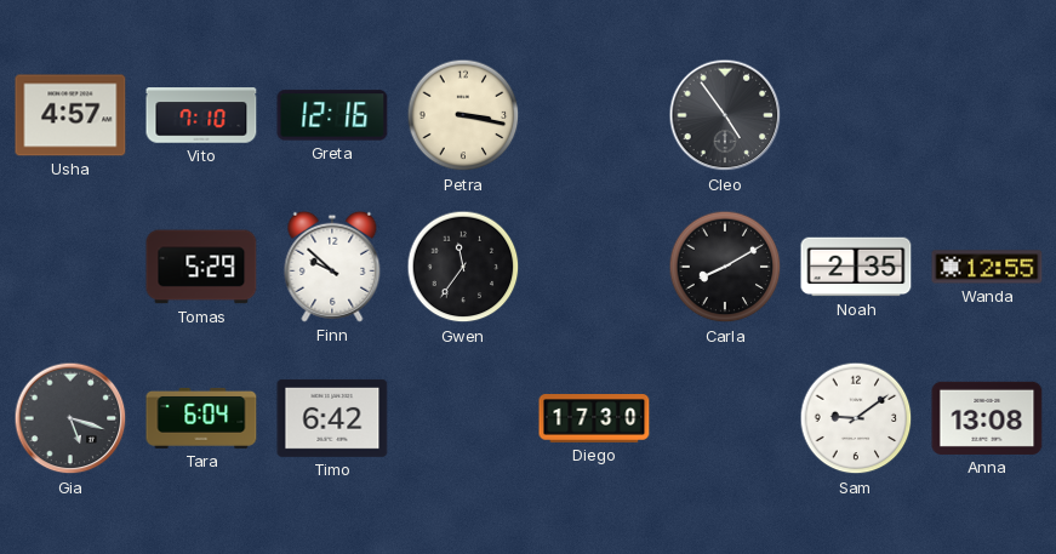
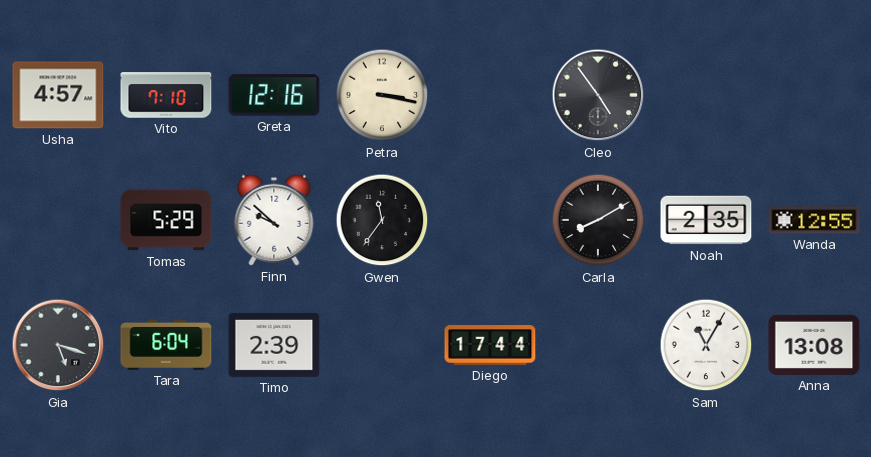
Timo: 6:42 -> 2:39
Diego: 17:30 -> 17:44
Sam: 9:09 -> 11:05
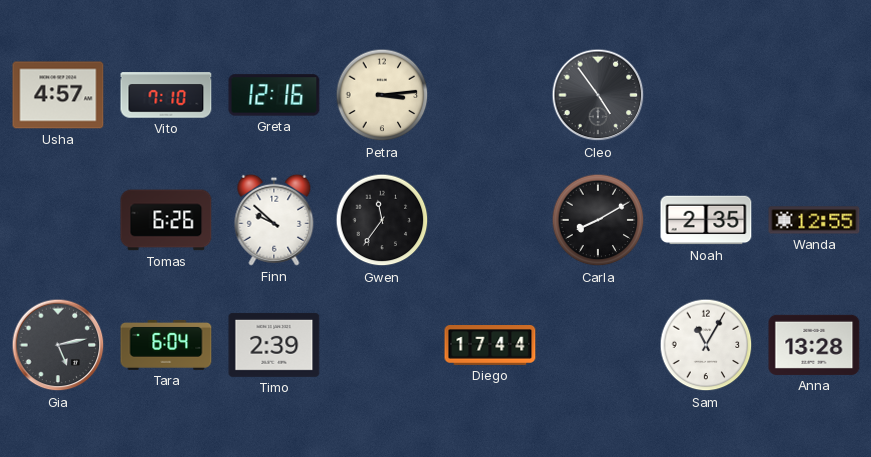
Petra: 3:17 -> 3:14
Tomas: 5:29 -> 6:26
Gia: 5:18 -> 5:13
Anna: 13:08 -> 13:28
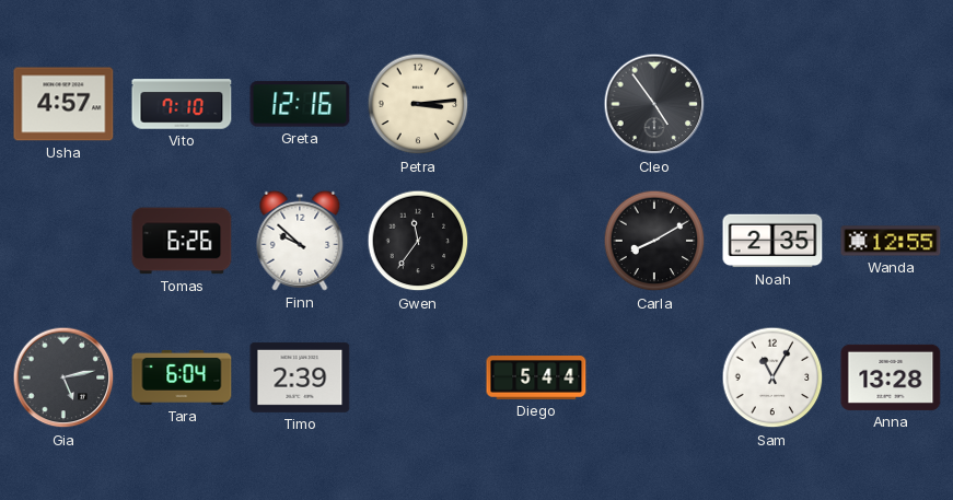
Diego: 17:44 -> 5:44
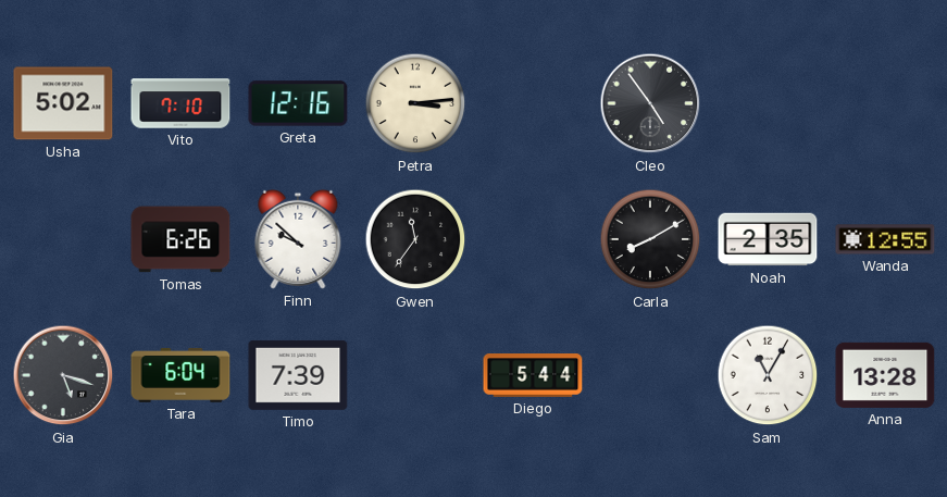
Usha: 4:57 -> 5:02
Gia: 5:13 -> 5:18
Timo: 2:39 -> 7:39
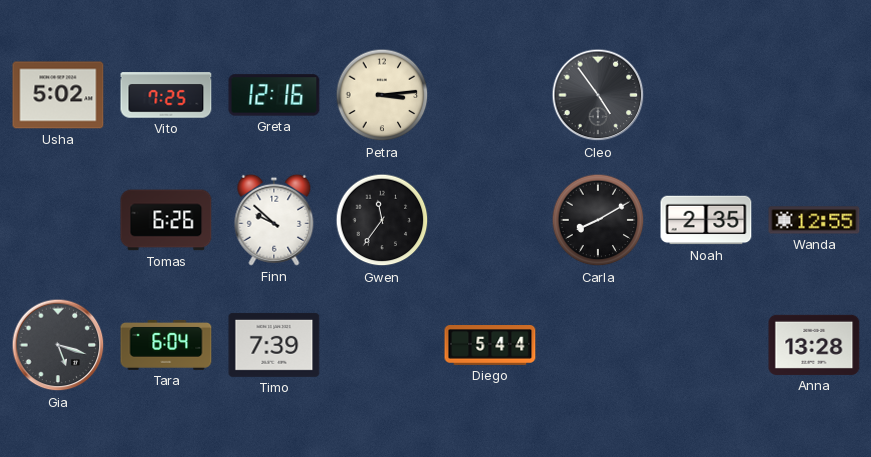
Vito: 7:10 -> 7:25
Sam: 11:05 -> none
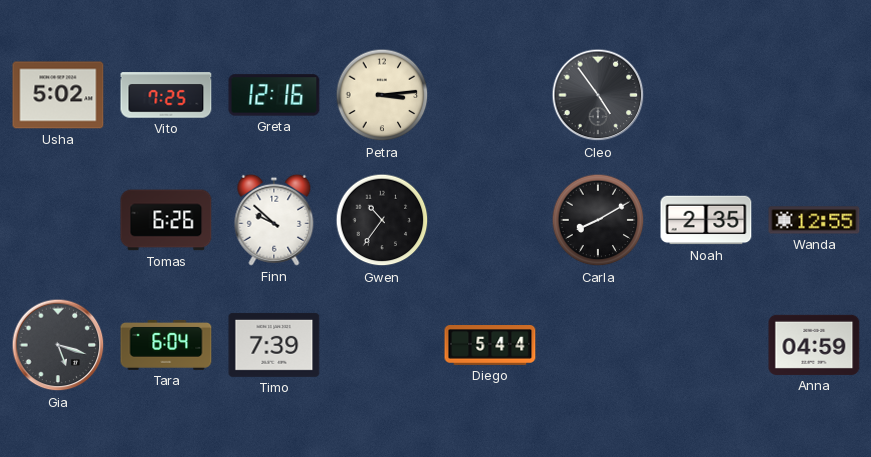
Gwen: 11:36 -> 10:36
Anna: 13:28 -> 04:59
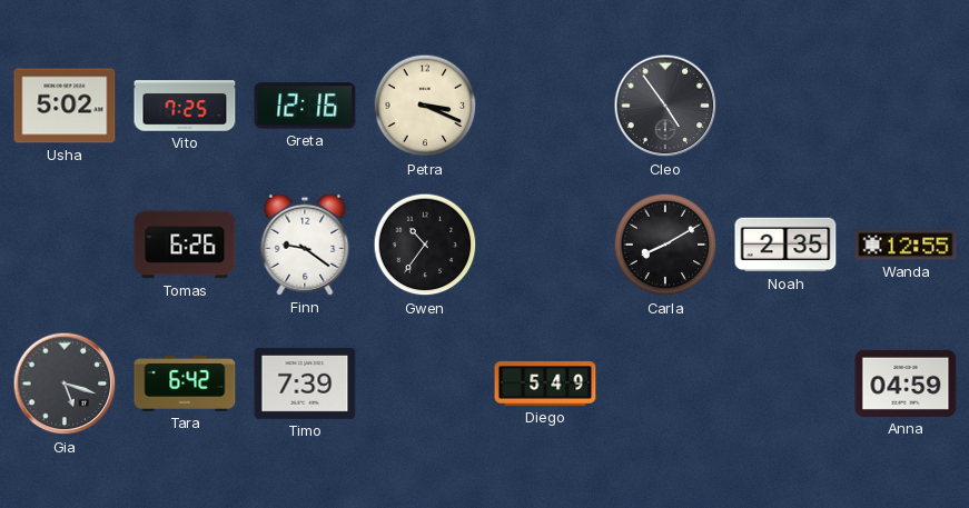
Petra: 3:14 -> 3:19
Finn: 9:52 -> 9:21
Tara: 6:04 -> 6:42
Diego: 5:44 -> 5:49
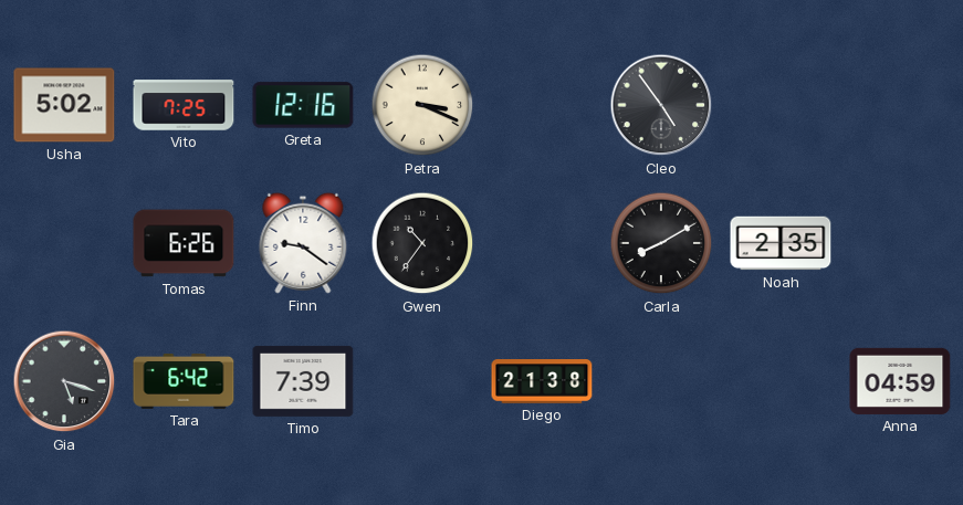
Wanda: 12:55 -> none
Diego: 5:49 -> 21:38
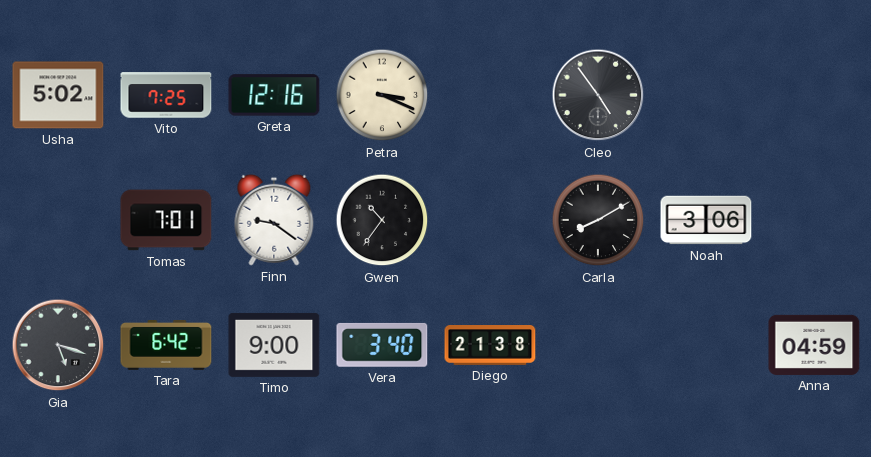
Tomas: 6:26 -> 7:01
Noah: 2:35 -> 3:06
Timo: 7:39 -> 9:00
Vera: none -> 3:40
